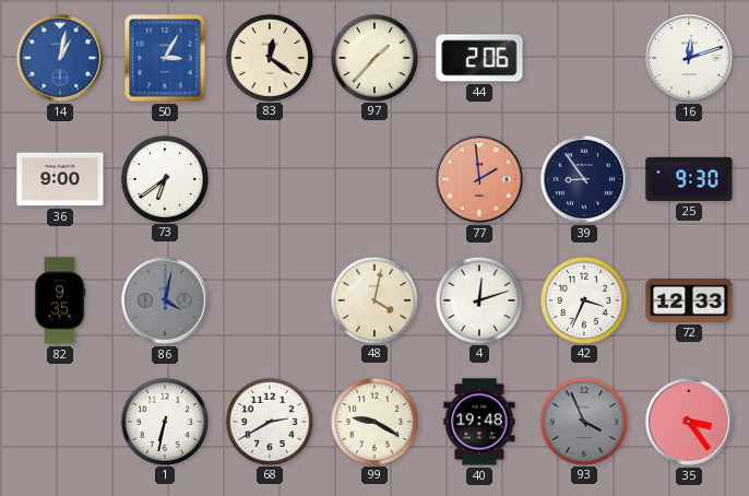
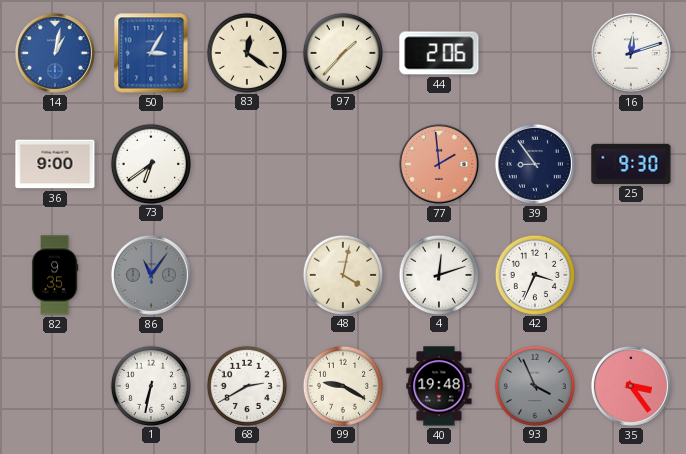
86: 4:02 -> 11:06
72: 12:33 -> none
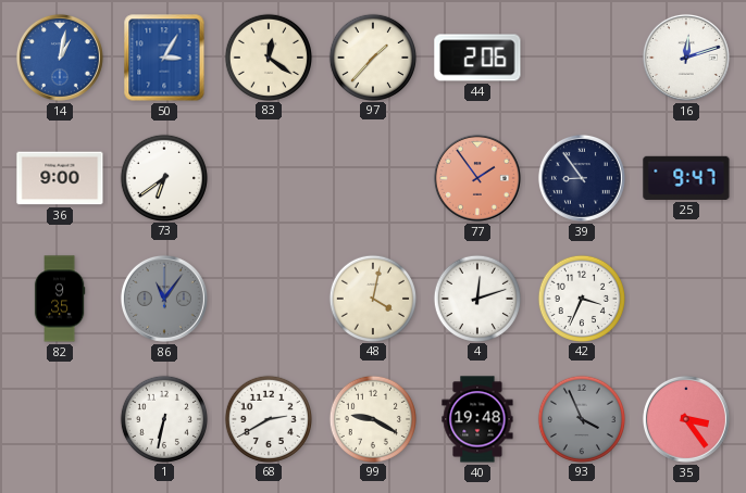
77: 1:59 -> 1:54
25: 9:30 -> 9:47
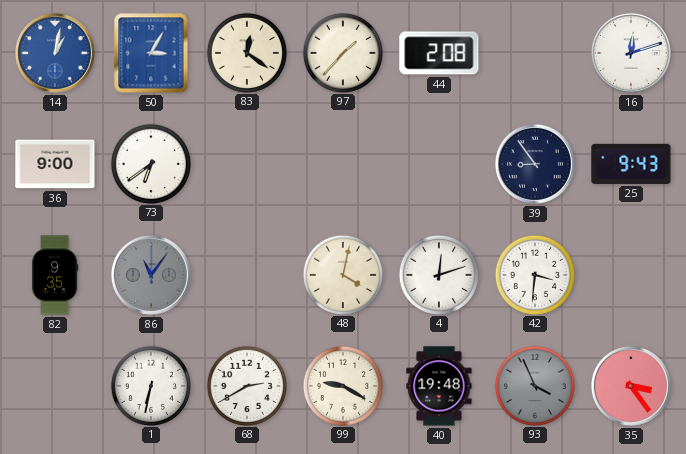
44: 2:06 -> 2:08
77: 1:54 -> none
25: 9:47 -> 9:43
42: 3:34 -> 3:31
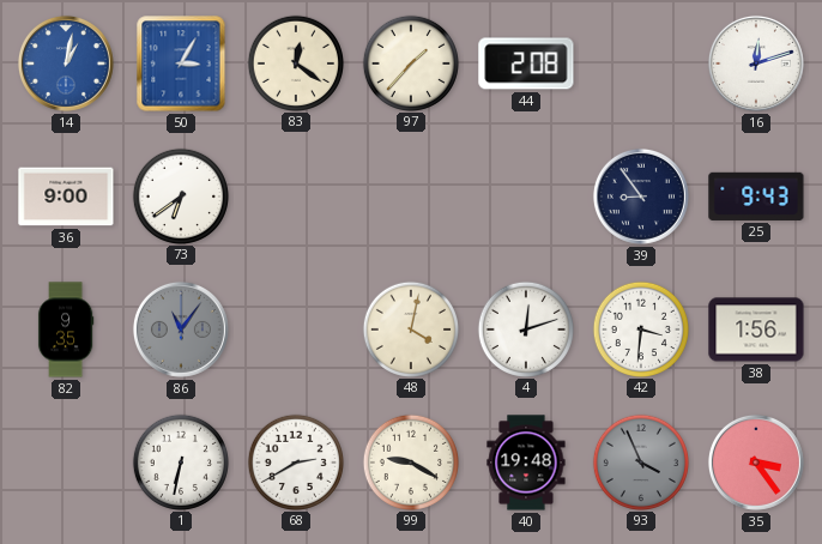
38: none -> 1:56
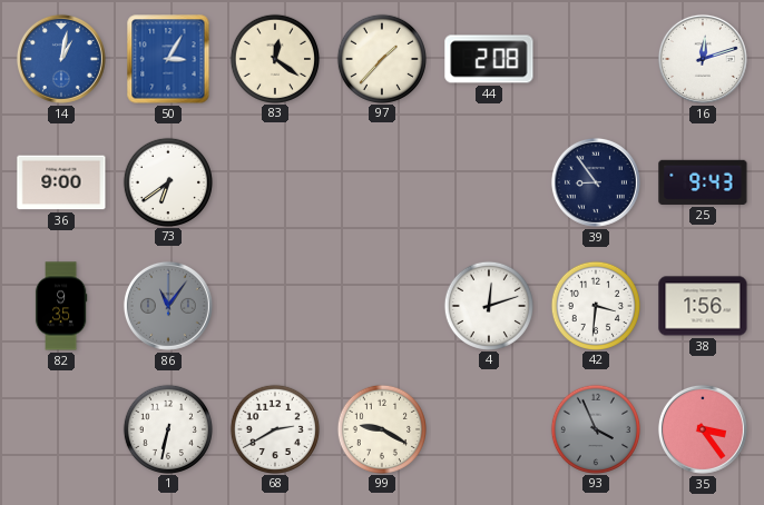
48: 4:02 -> none
40: 19:48 -> none
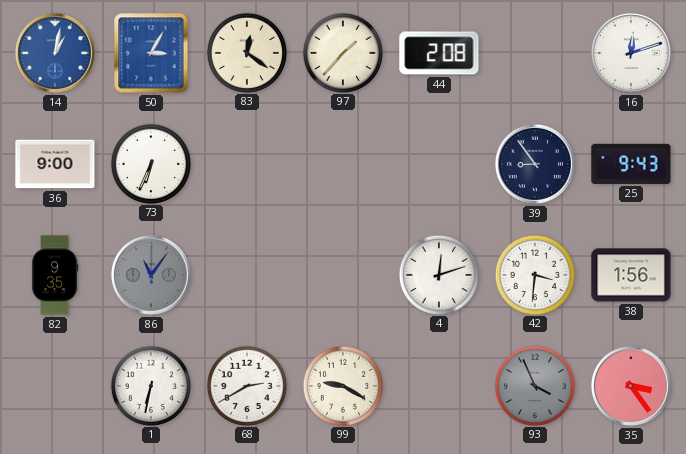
73: 6:39 -> 6:34
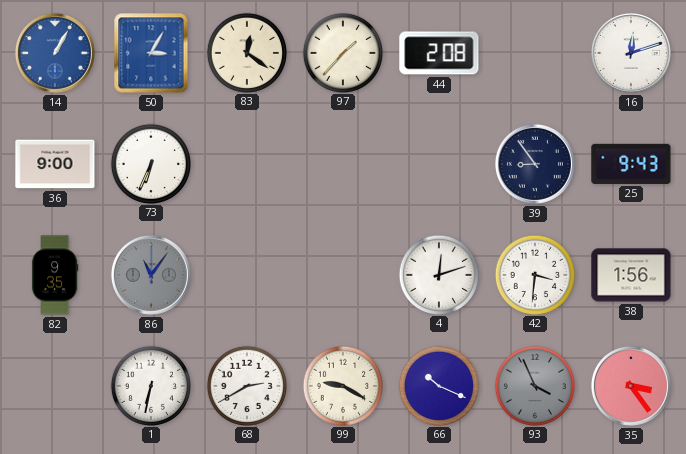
14: 1:02 -> 1:05
66: none -> 10:19
